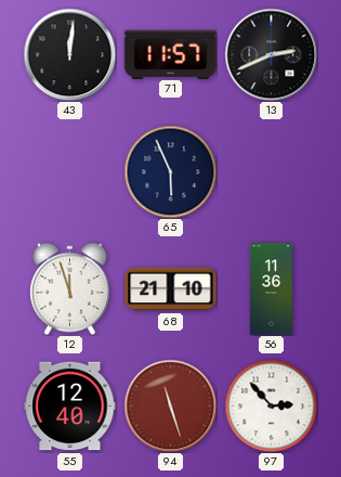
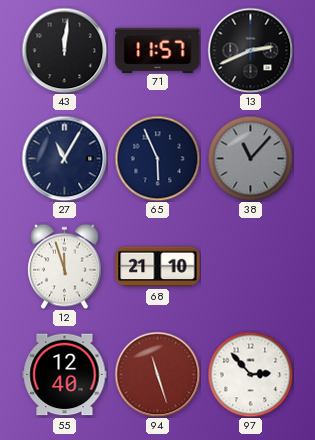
27: none -> 11:05
38: none -> 11:07
56: 11:36 -> none
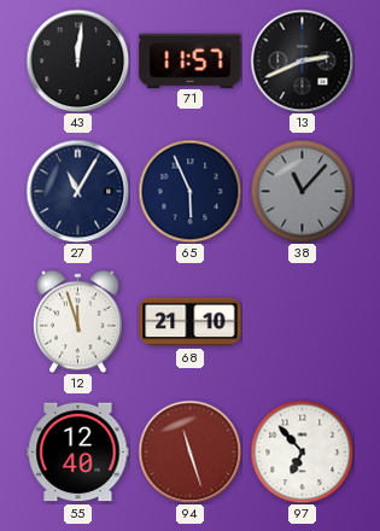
97: 2:53 -> 6:53
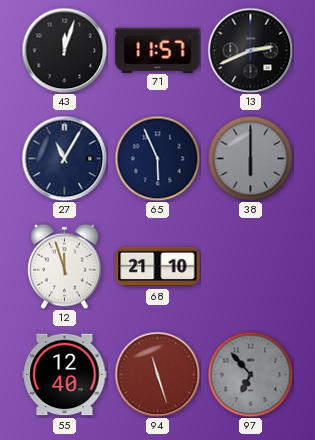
43: 12:01 -> 12:03
38: 11:07 -> 6:00
97 dial: white -> grey
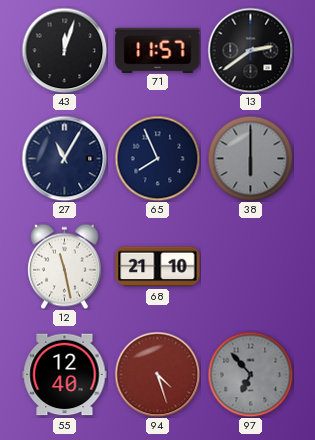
13: 2:41 -> 2:39
65: 5:56 -> 7:56
12: 11:57 -> 11:28
94: 11:27 -> 4:27
